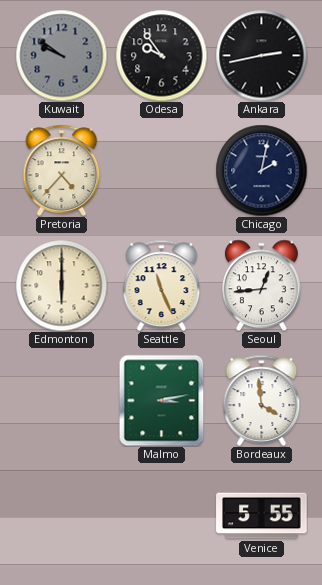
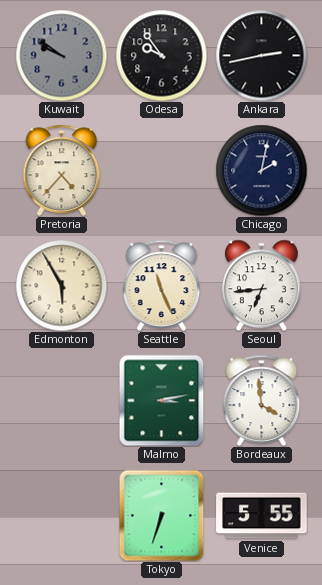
Edmonton: 6:00 -> 5:55
Seoul: 12:44 -> 6:44
Tokyo: none -> 6:33
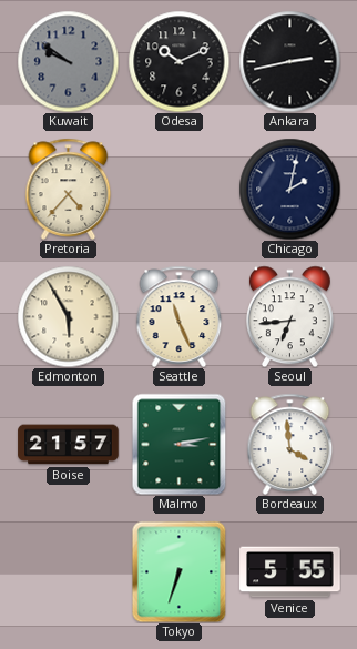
Odesa: 9:54 -> 10:11
Boise: none -> 21:57
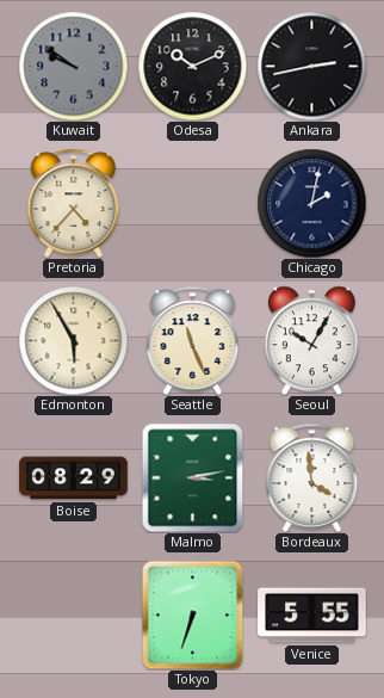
Seoul: 6:44 -> 10:05
Boise: 21:57 -> 08:29
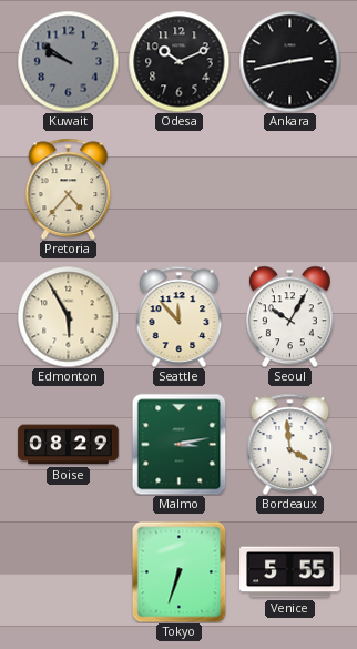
Chicago: 2:02 -> none
Seattle: 11:26 -> 11:53
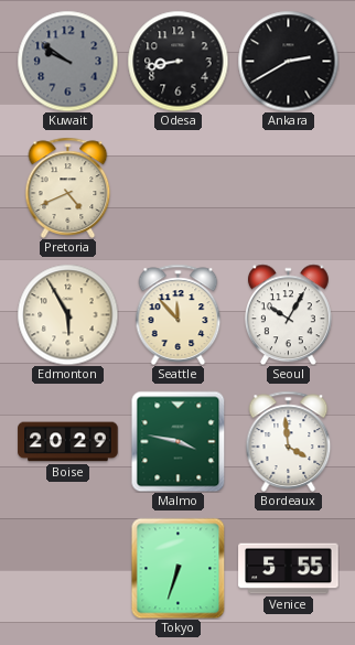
Odesa: 10:11 -> 8:43
Ankara: 2:43 -> 2:40
Pretoria: 4:37 -> 4:41
Boise: 08:29 -> 20:29
Malmo: 3:13 -> 3:47
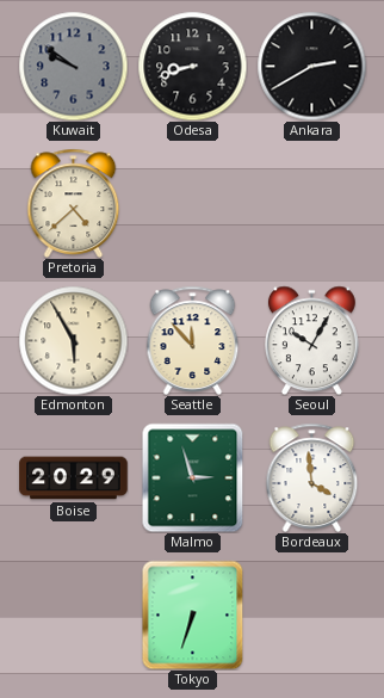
Odesa: 8:43 -> 8:42
Pretoria: 4:41 -> 4:38
Malmo: 3:47 -> 2:57
Venice: 5:55 -> none
